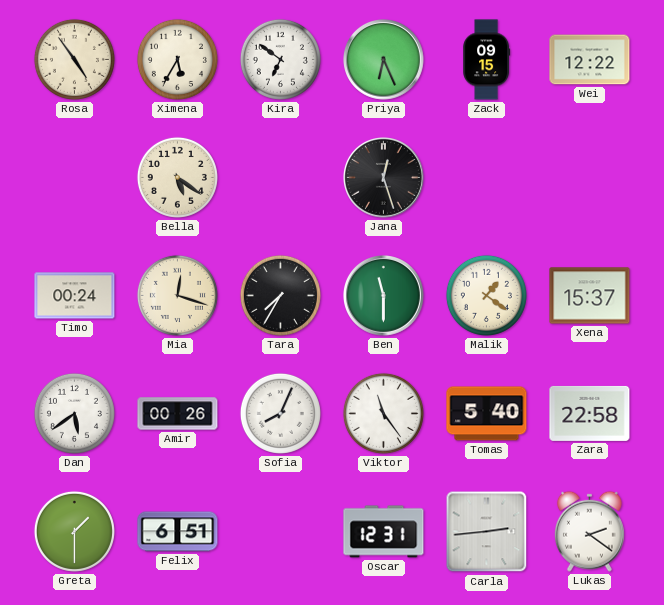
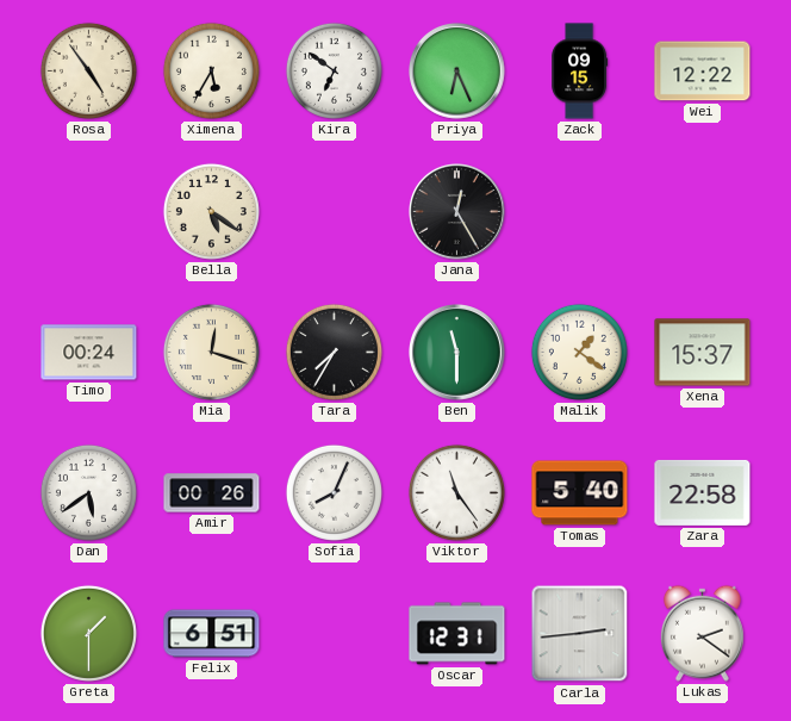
Jana: 12:27 -> 12:25
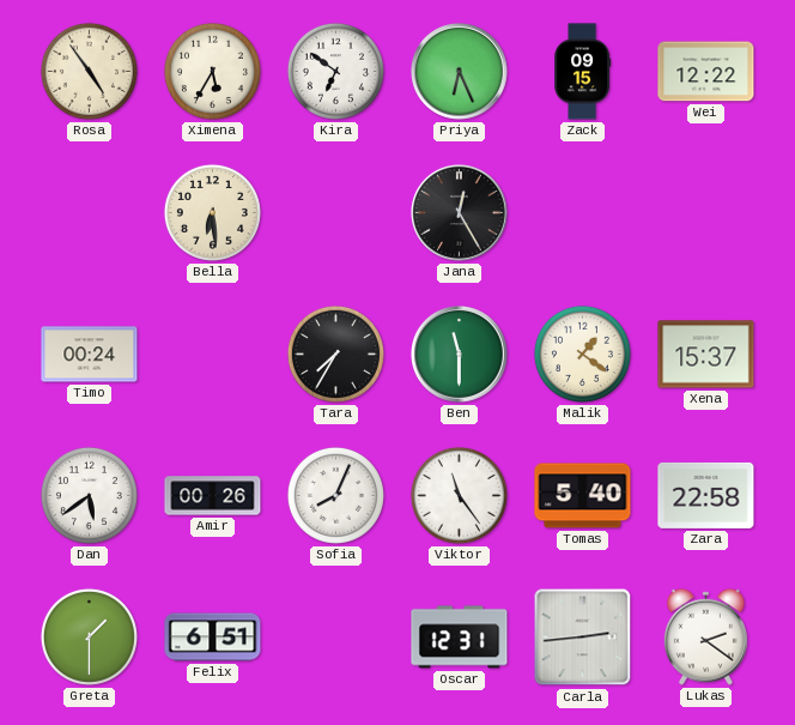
Bella: 5:21 -> 6:29
Mia: 12:18 -> none
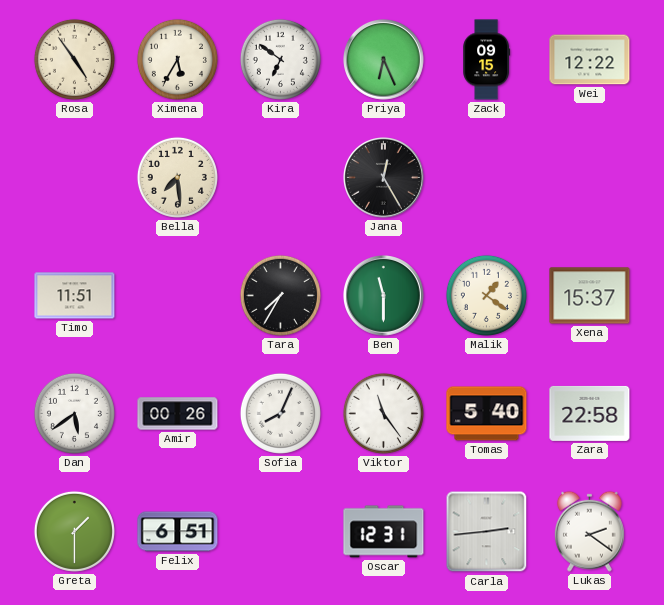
Bella: 6:29 -> 7:29
Timo: 00:24 -> 11:51
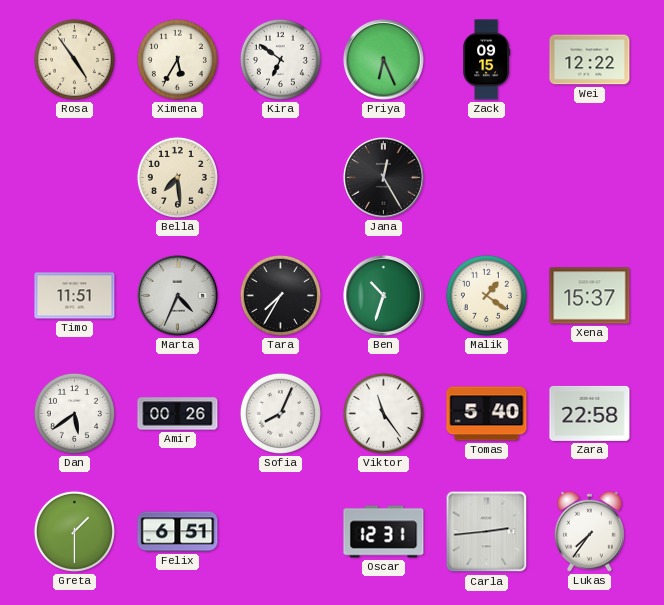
Marta: none -> 4:34
Ben: 11:30 -> 10:33
Lukas: 2:21 -> 7:36
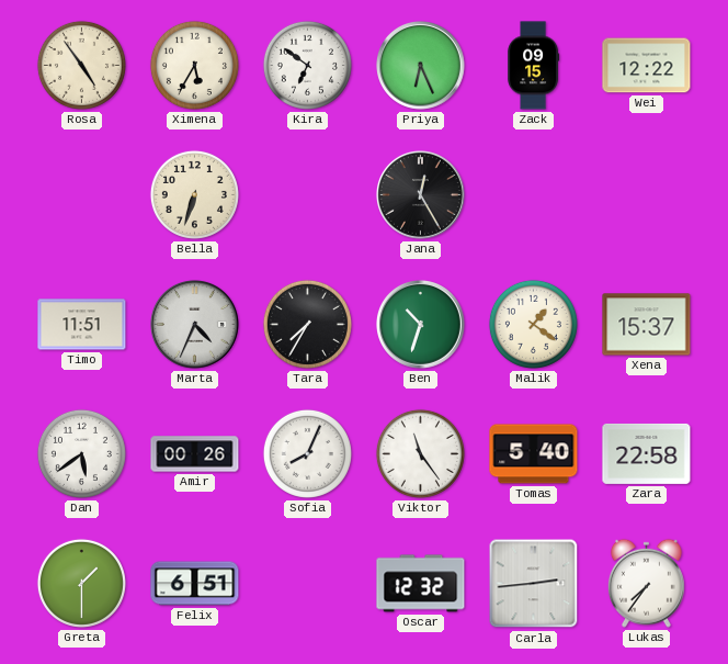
Bella: 7:29 -> 6:33
Oscar: 12:31 -> 12:32
